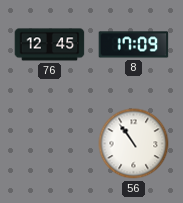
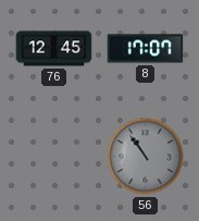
8: 17:09 -> 17:07
56 dial: white -> grey
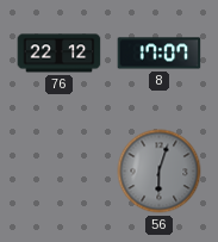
76: 12:45 -> 22:12
56: 10:54 -> 6:03
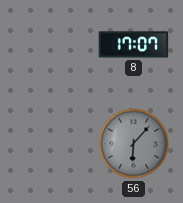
76: 22:12 -> none
56: 6:03 -> 6:07
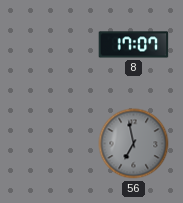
56: 6:07 -> 6:58
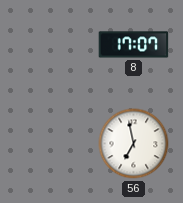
56 dial: grey -> white
